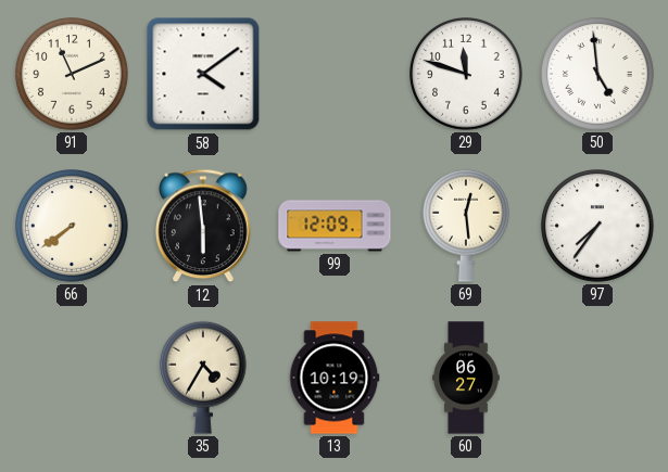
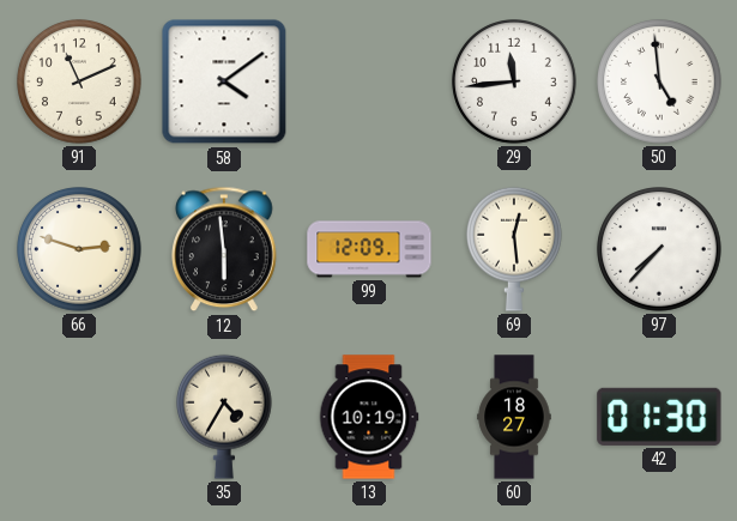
29: 11:48 -> 11:44
66: 7:39 -> 2:48
97: 7:36 -> 7:37
60: 06:27 -> 18:27
42: none -> 01:30
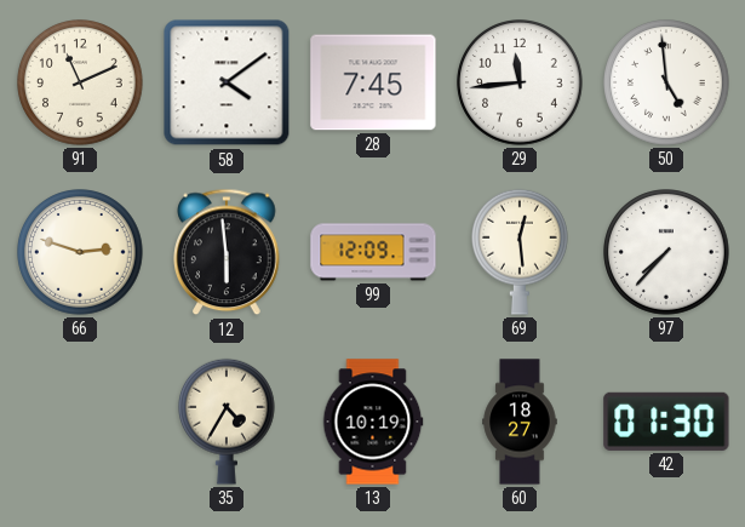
28: none -> 7:45
